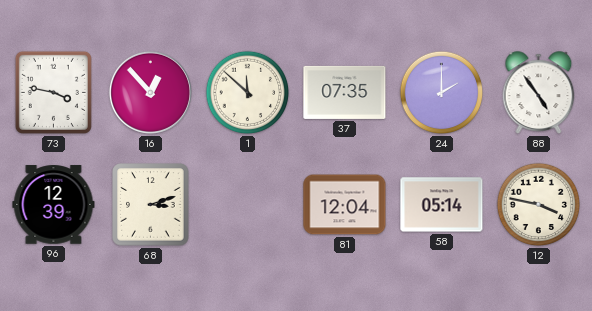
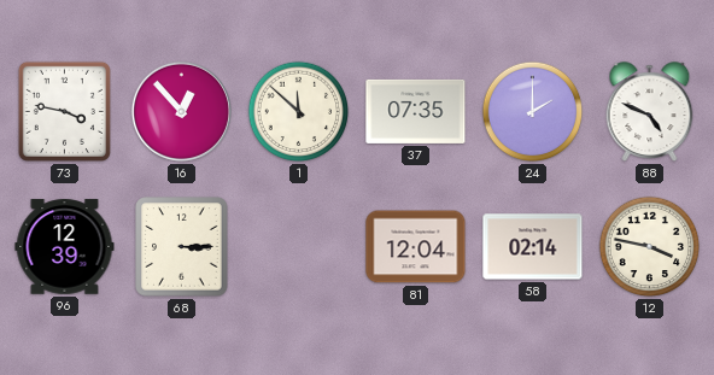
88: 4:54 -> 4:49
68: 3:12 -> 3:15
58: 05:14 -> 02:14
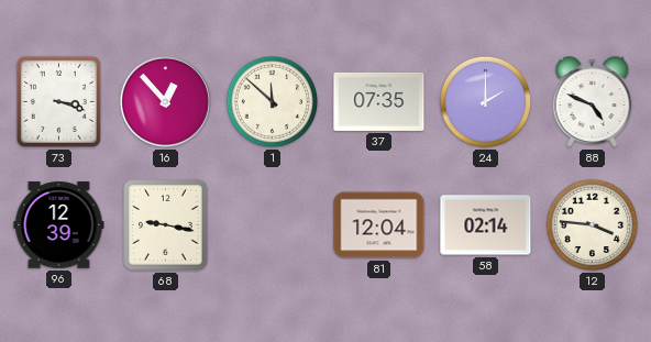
73: 3:47 -> 3:18
68: 3:15 -> 9:17
12: 3:47 -> 3:46
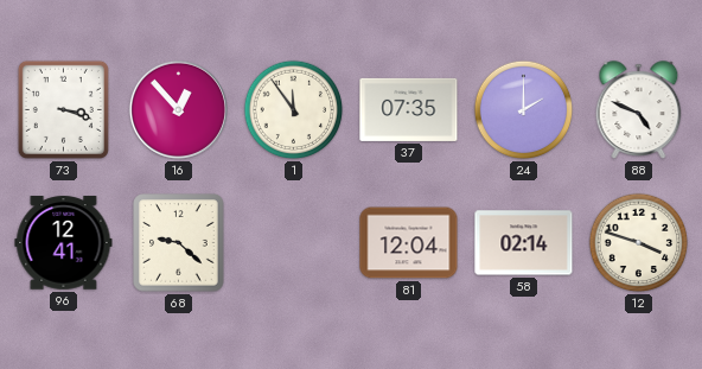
1: 11:52 -> 11:54
96: 12:39 -> 12:41
68: 9:17 -> 9:22
12: 3:46 -> 3:48
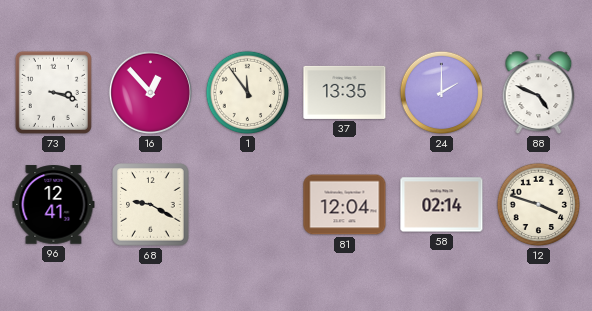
37: 07:35 -> 13:35
68: 9:22 -> 9:20
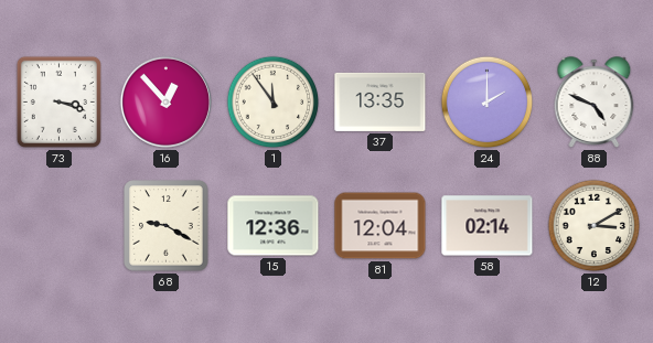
96: 12:41 -> none
15: none -> 12:36
12: 3:48 -> 3:10
